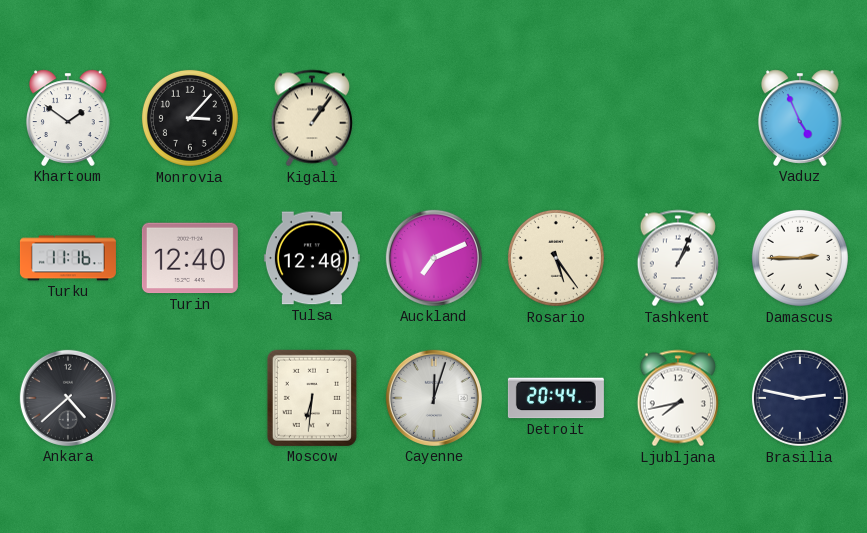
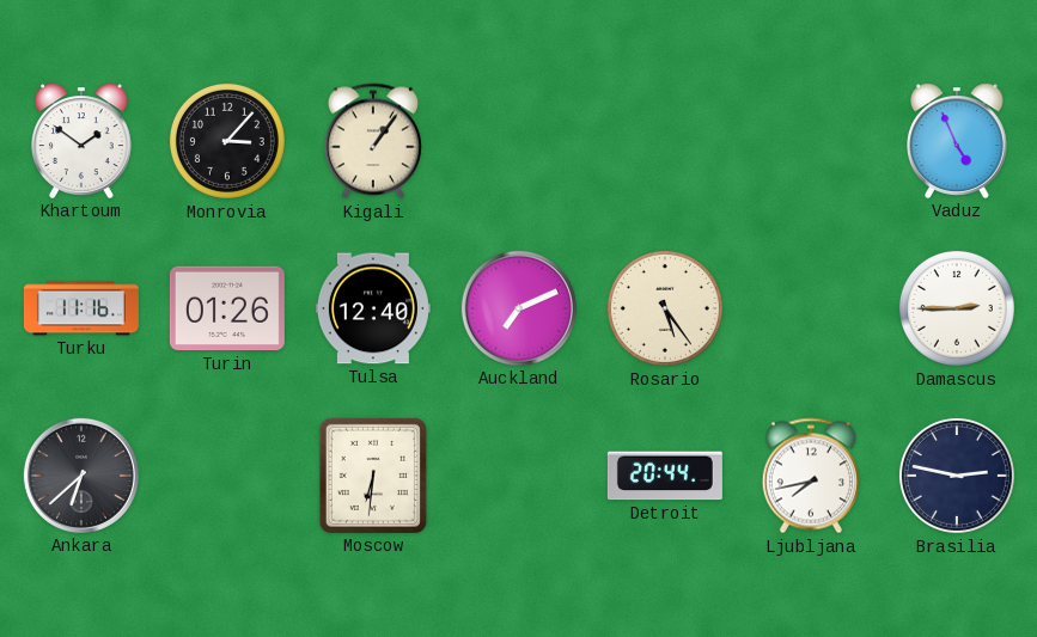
Turin: 12:40 -> 01:26
Tashkent: 1:04 -> none
Ankara: 4:38 -> 6:38
Cayenne: 12:03 -> none
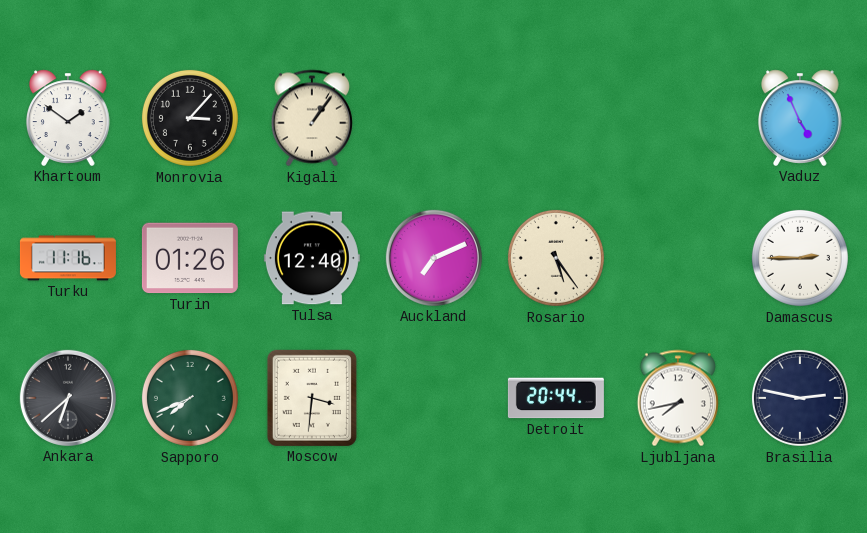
Sapporo: none -> 7:41
Moscow: 6:31 -> 3:31
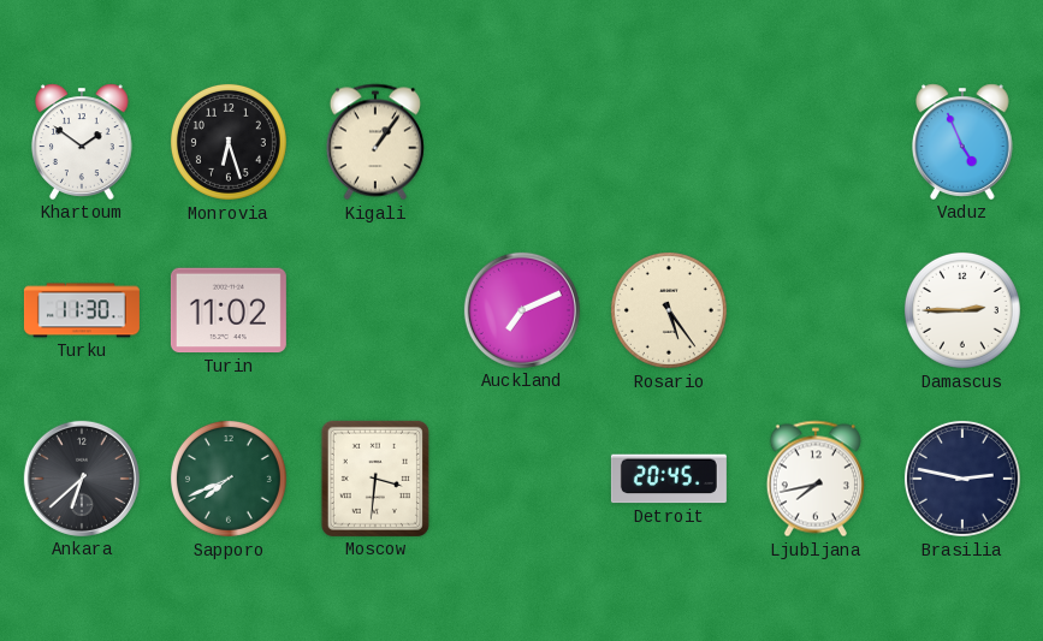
Monrovia: 3:07 -> 6:27
Turku: 11:16 -> 11:30
Turin: 01:26 -> 11:02
Tulsa: 12:40 -> none
Detroit: 20:44 -> 20:45
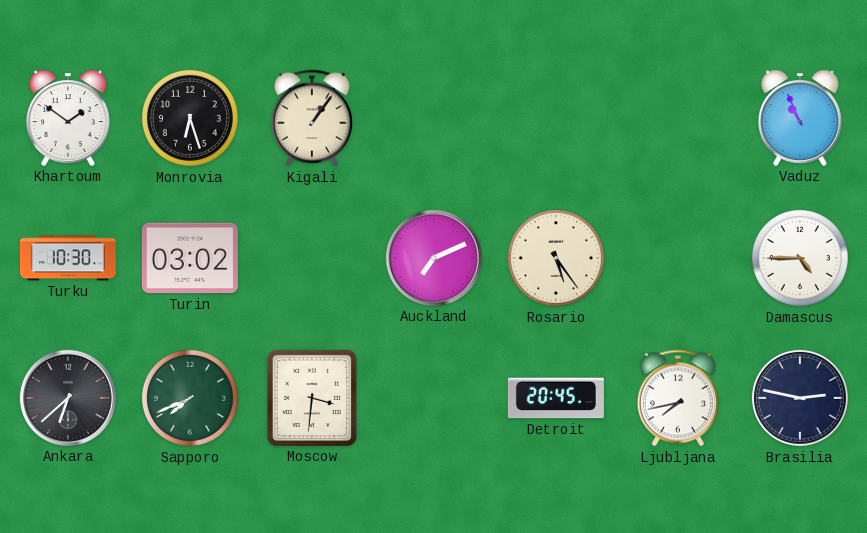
Vaduz: 4:56 -> 10:56
Turku: 11:30 -> 10:30
Turin: 11:02 -> 03:02
Damascus: 2:45 -> 4:45
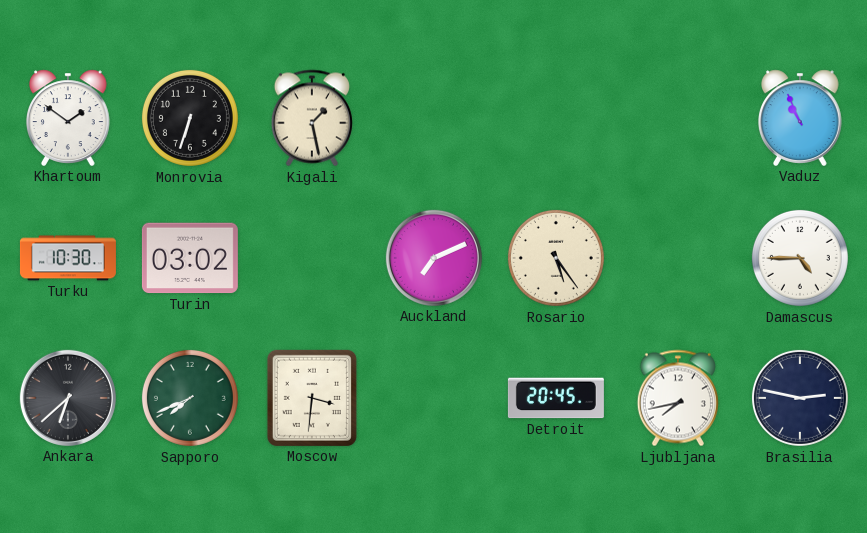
Monrovia: 6:27 -> 6:33
Kigali: 1:06 -> 1:28
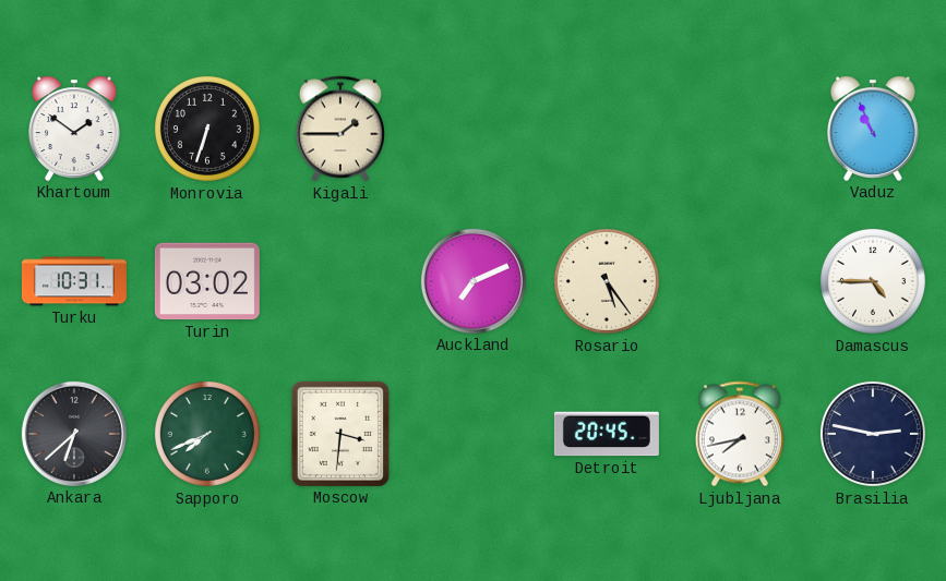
Kigali: 1:28 -> 1:45
Turku: 10:30 -> 10:31
